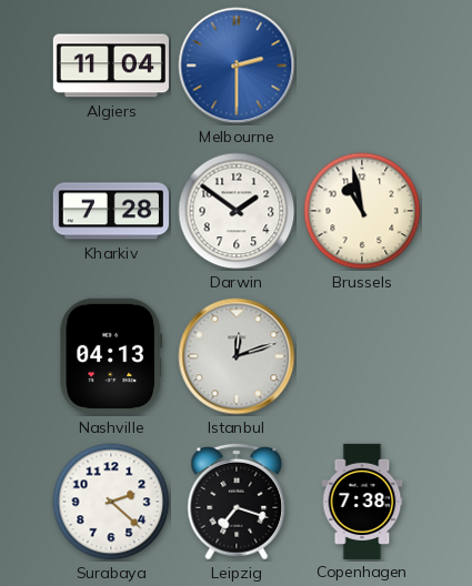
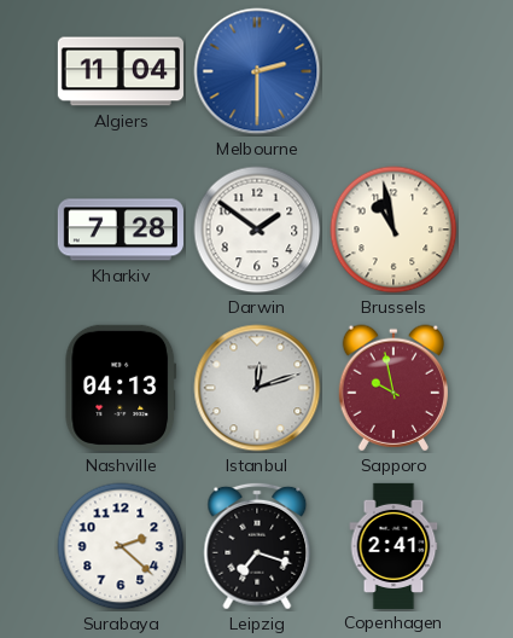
Sapporo: none -> 9:58
Copenhagen: 7:38 -> 2:41
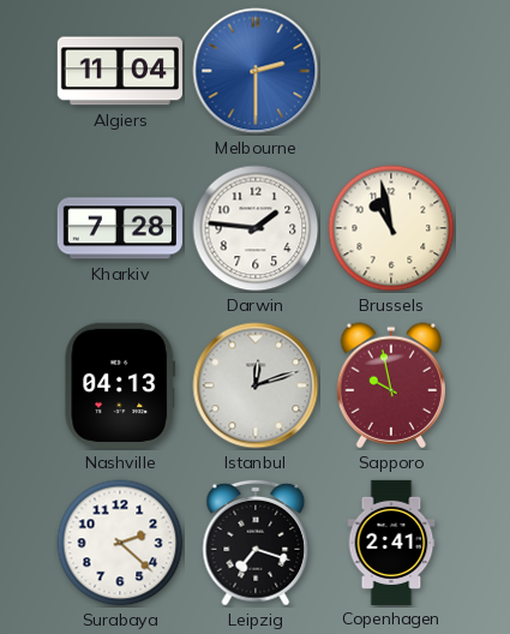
Darwin: 1:51 -> 1:46
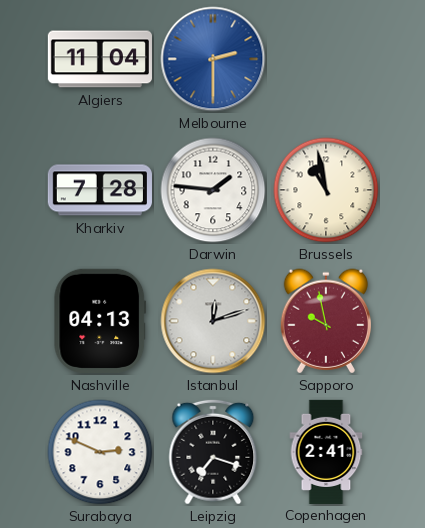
Surabaya: 2:22 -> 2:49
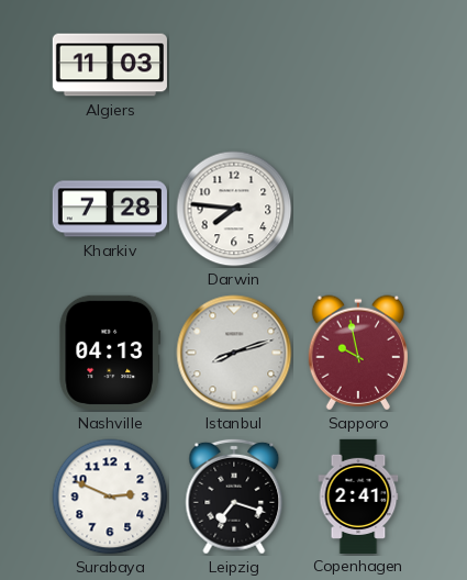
Algiers: 11:04 -> 11:03
Melbourne: 2:30 -> none
Darwin: 1:46 -> 7:46
Brussels: 10:58 -> none
Istanbul: 12:12 -> 8:12
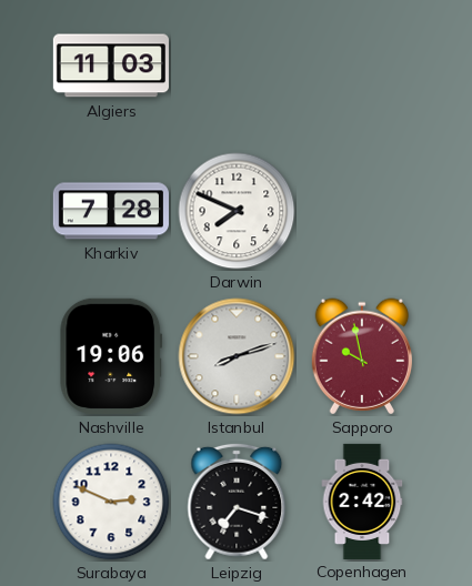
Darwin: 7:46 -> 7:49
Nashville: 04:13 -> 19:06
Copenhagen: 2:41 -> 2:42
